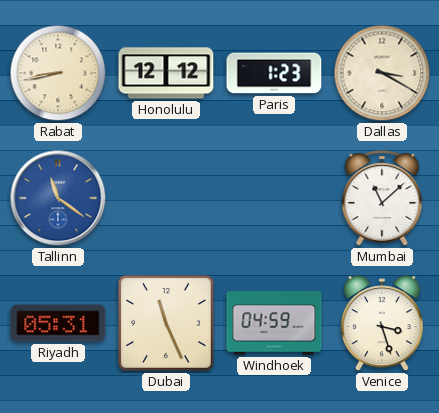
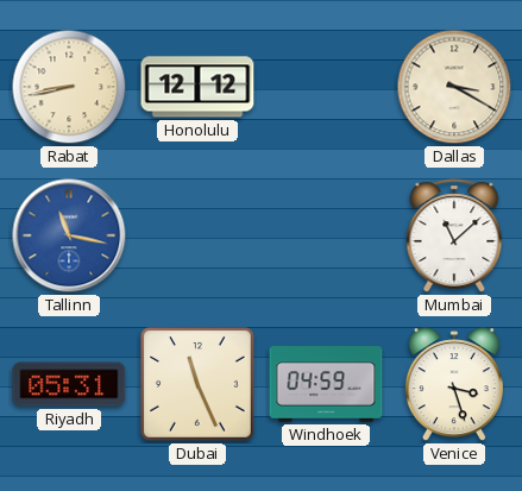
Paris: 1:23 -> none
Tallinn: 11:21 -> 11:17
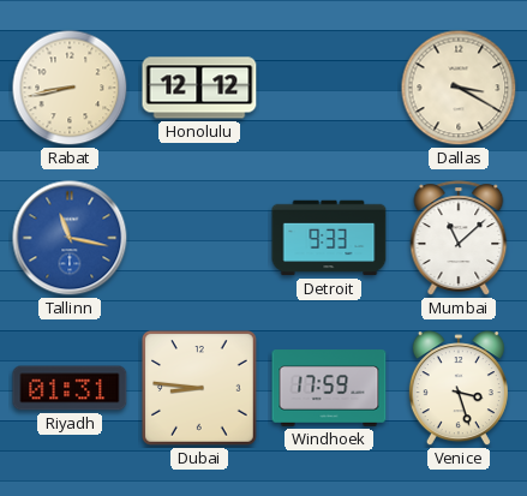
Detroit: none -> 9:33
Riyadh: 05:31 -> 01:31
Dubai: 11:26 -> 8:46
Windhoek: 04:59 -> 17:59
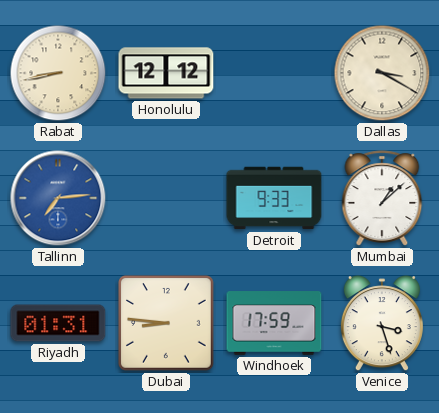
Tallinn: 11:17 -> 7:14
Mumbai: 11:08 -> 1:08
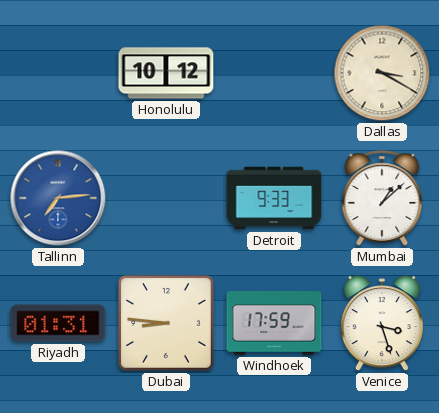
Rabat: 8:43 -> none
Honolulu: 12:12 -> 10:12
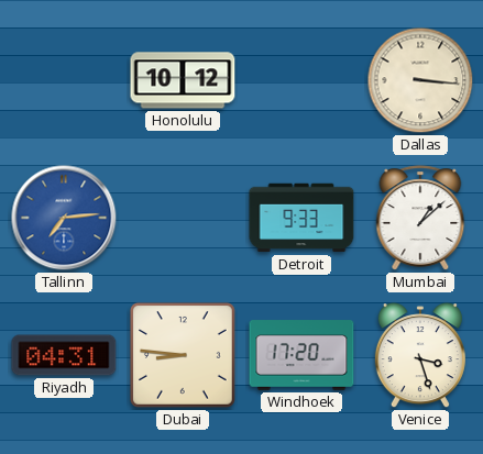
Dallas: 3:20 -> 3:16
Riyadh: 01:31 -> 04:31
Windhoek: 17:59 -> 17:20
